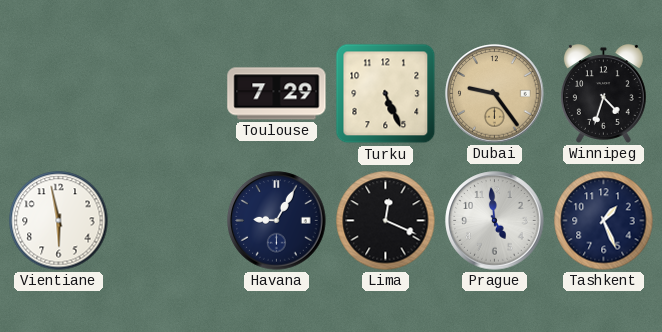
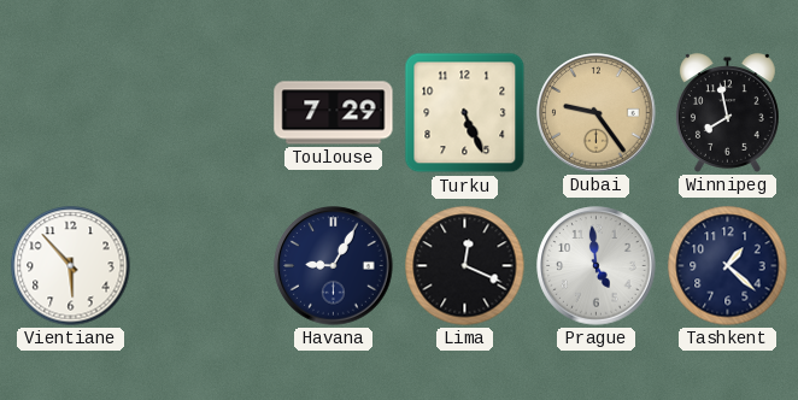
Winnipeg: 4:33 -> 7:58
Vientiane: 5:58 -> 5:53
Tashkent: 1:26 -> 1:22
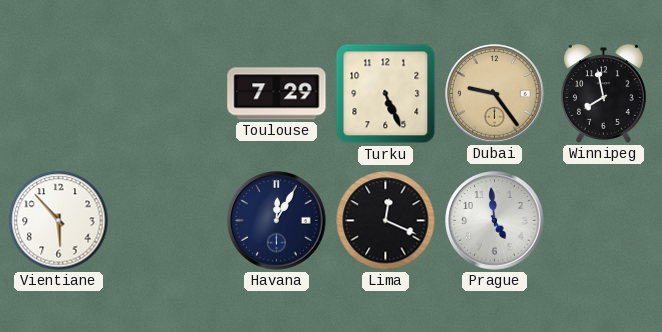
Havana: 9:05 -> 12:05
Tashkent: 1:22 -> none
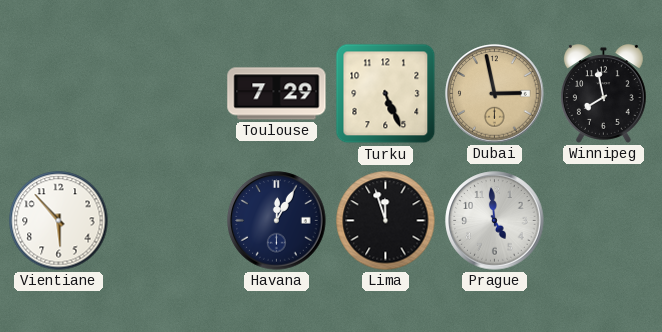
Dubai: 9:24 -> 2:58
Lima: 12:19 -> 11:57
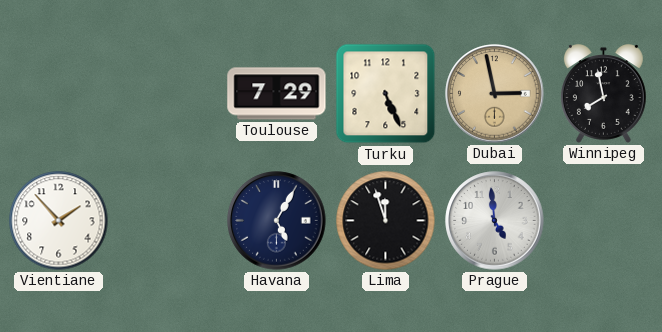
Vientiane: 5:53 -> 1:53
Havana: 12:05 -> 5:05
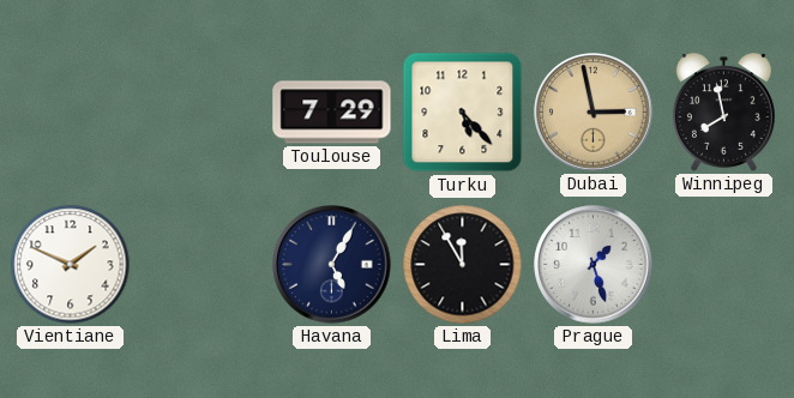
Turku: 5:26 -> 5:23
Vientiane: 1:53 -> 1:49
Lima: 11:57 -> 11:55
Prague: 4:59 -> 1:27
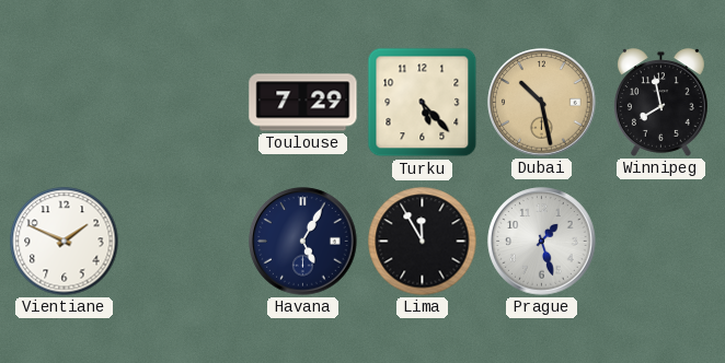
Dubai: 2:58 -> 10:28
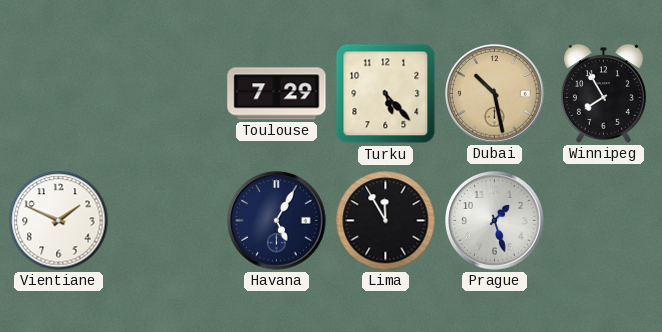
Winnipeg: 7:58 -> 7:55
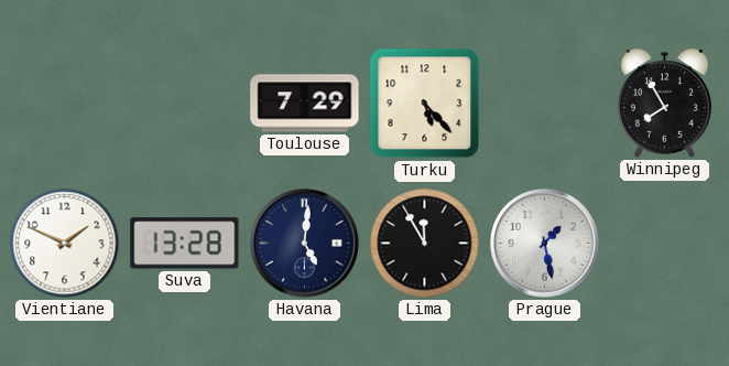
Dubai: 10:28 -> none
Suva: none -> 13:28
Havana: 5:05 -> 5:01
Prague: 1:27 -> 1:28
